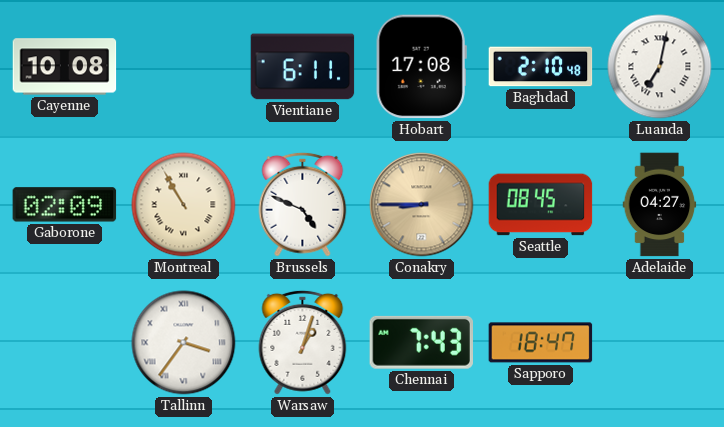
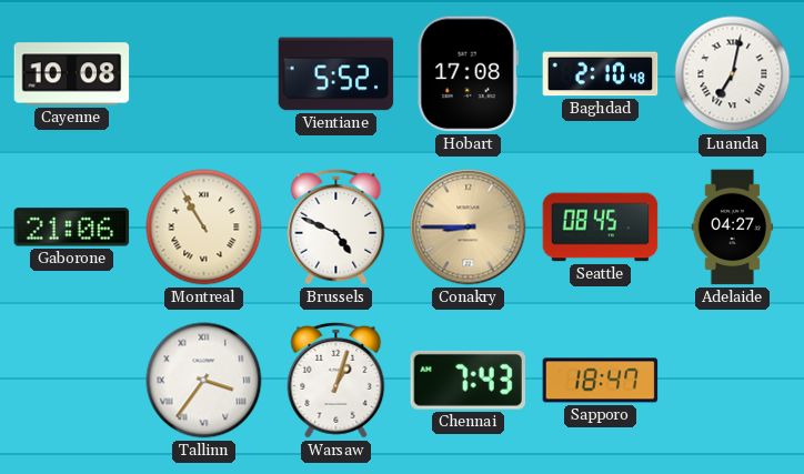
Vientiane: 6:11 -> 5:52
Gaborone: 02:09 -> 21:06
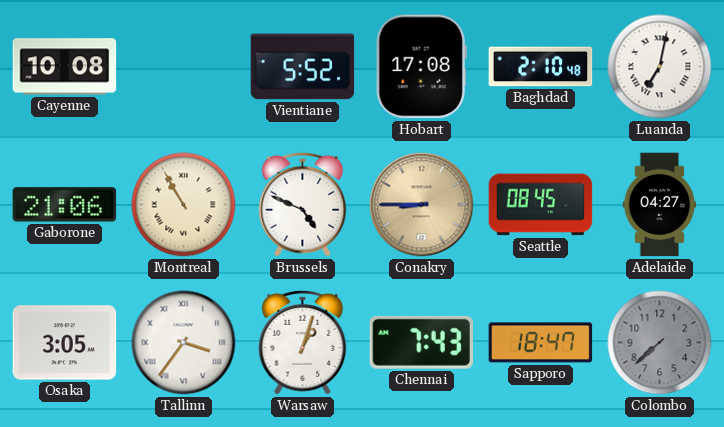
Osaka: none -> 3:05
Colombo: none -> 7:38
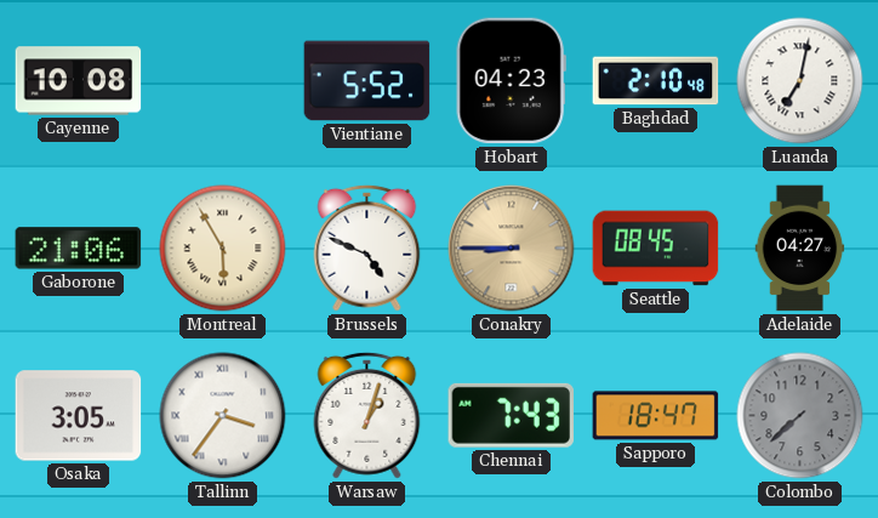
Hobart: 17:08 -> 04:23
Montreal: 10:55 -> 5:55
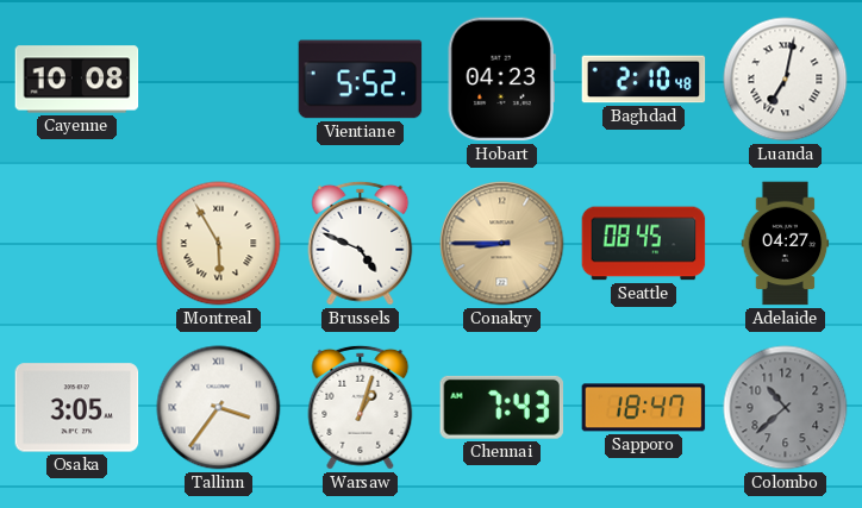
Gaborone: 21:06 -> none
Colombo: 7:38 -> 10:38
